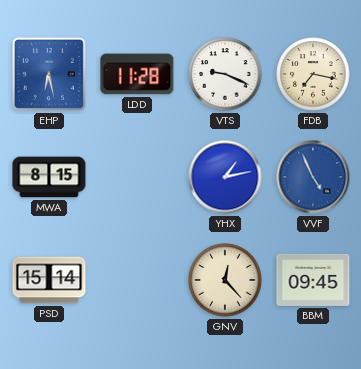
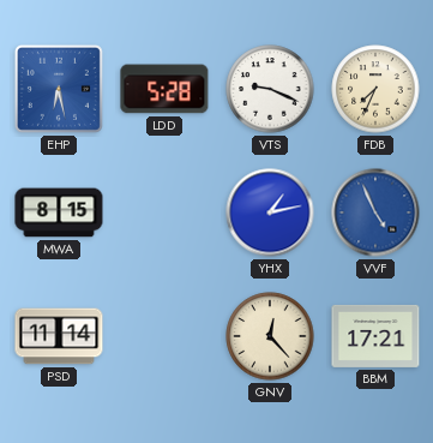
LDD: 11:28 -> 5:28
FDB: 7:17 -> 7:34
PSD: 15:14 -> 11:14
BBM: 09:45 -> 17:21
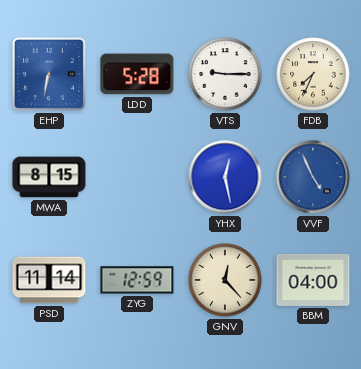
EHP: 6:28 -> 6:32
VTS: 9:19 -> 9:15
YHX: 1:13 -> 12:28
ZYG: none -> 12:59
BBM: 17:21 -> 04:00
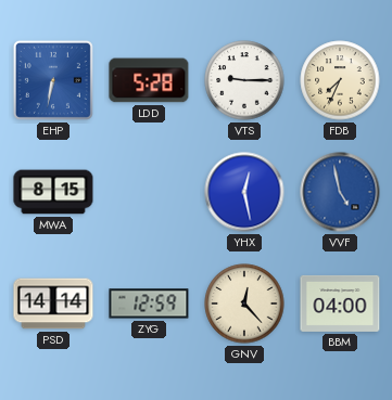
VVF: 4:56 -> 4:58
PSD: 11:14 -> 14:14
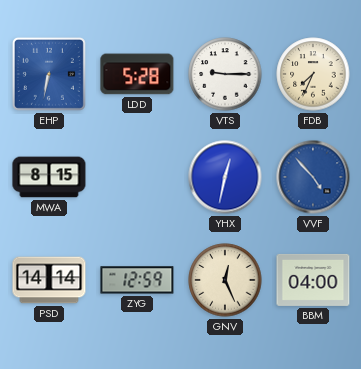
YHX: 12:28 -> 12:32
VVF: 4:58 -> 4:53
GNV: 12:23 -> 12:26
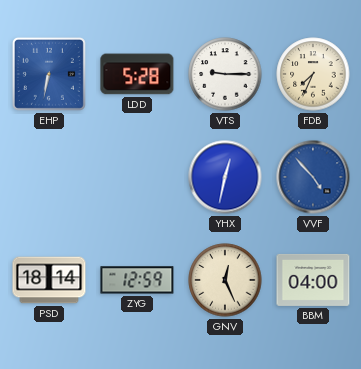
MWA: 8:15 -> none
PSD: 14:14 -> 18:14
